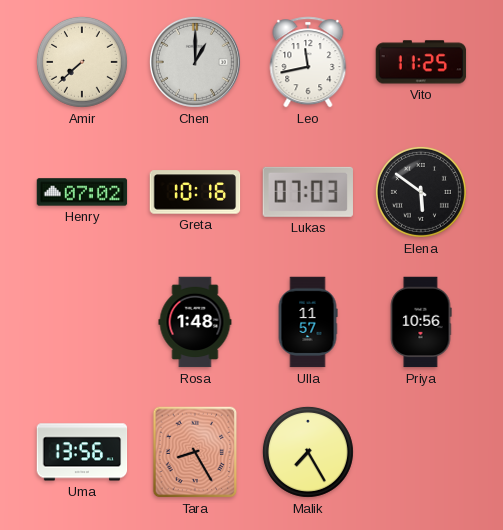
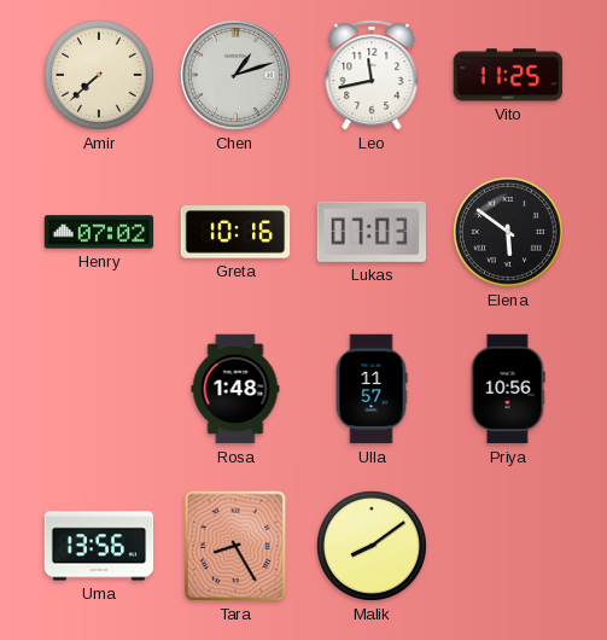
Chen: 1:00 -> 1:12
Malik: 7:25 -> 8:09
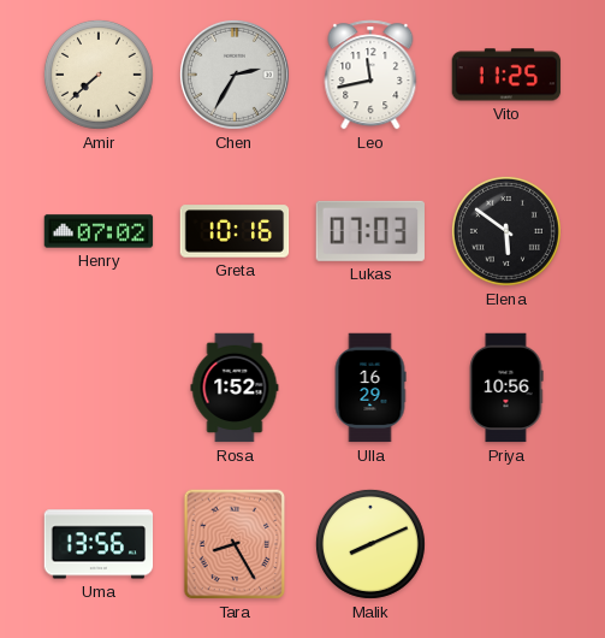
Chen: 1:12 -> 2:35
Rosa: 1:48 -> 1:52
Ulla: 11:57 -> 16:29
Malik: 8:09 -> 8:11
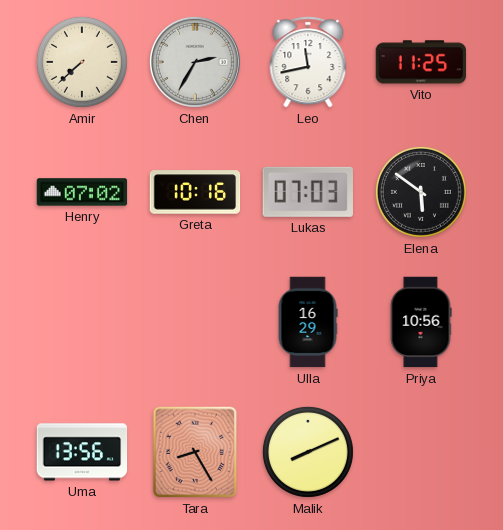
Rosa: 1:52 -> none
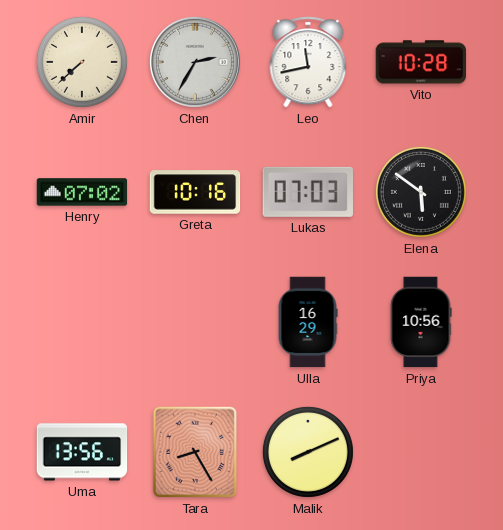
Vito: 11:25 -> 10:28
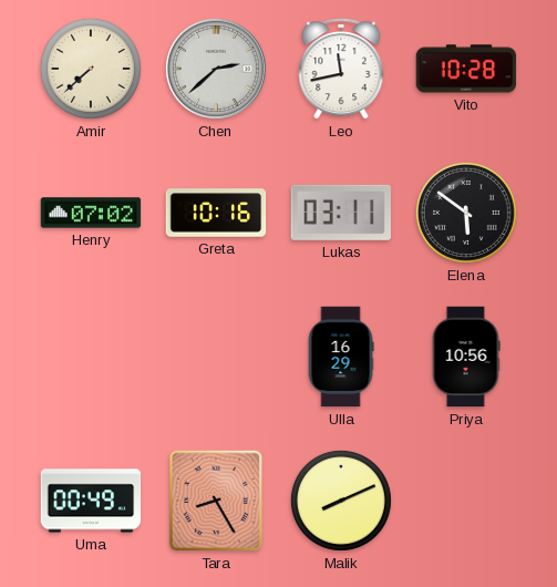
Chen: 2:35 -> 2:38
Lukas: 07:03 -> 03:11
Uma: 13:56 -> 00:49
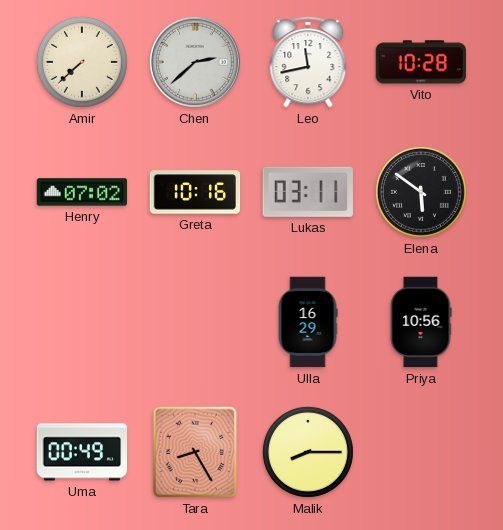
Malik: 8:11 -> 8:15
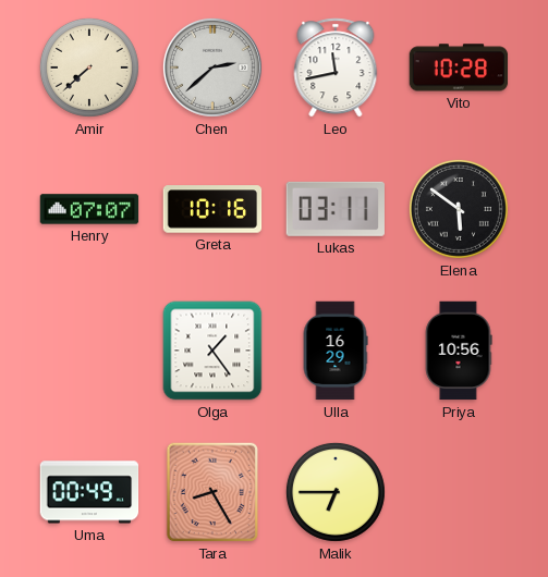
Henry: 07:02 -> 07:07
Olga: none -> 1:24
Malik: 8:15 -> 6:45
